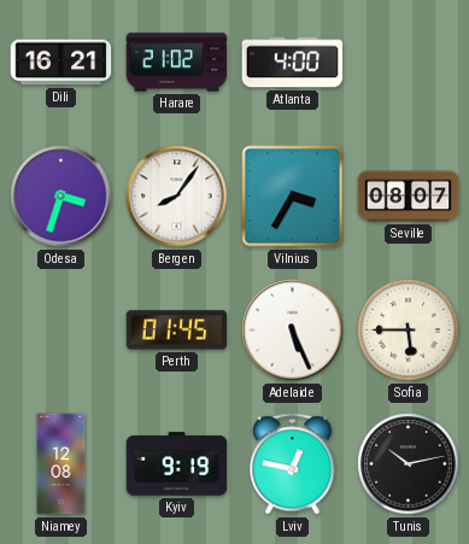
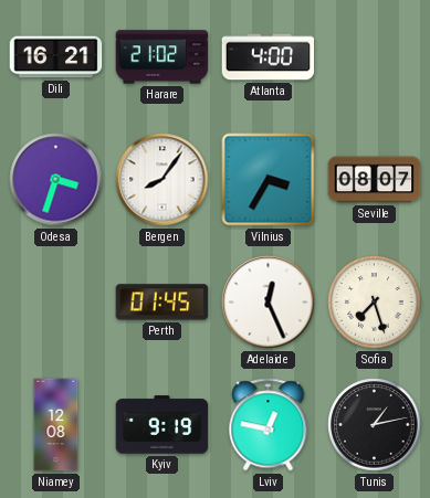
Adelaide: 5:26 -> 12:26
Sofia: 5:45 -> 7:27
Tunis: 10:13 -> 1:13
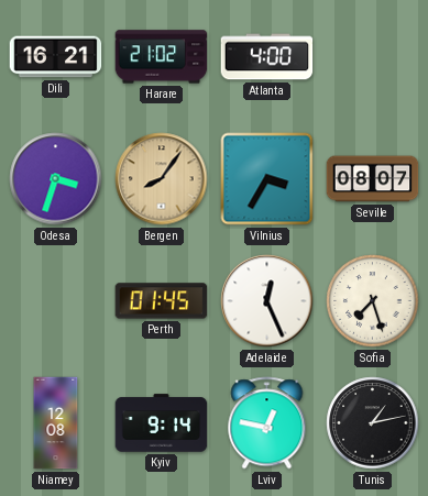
Bergen dial: white -> champagne
Kyiv: 9:19 -> 9:14
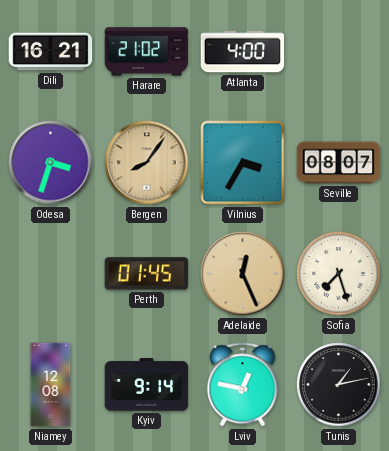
Adelaide dial: white -> champagne
